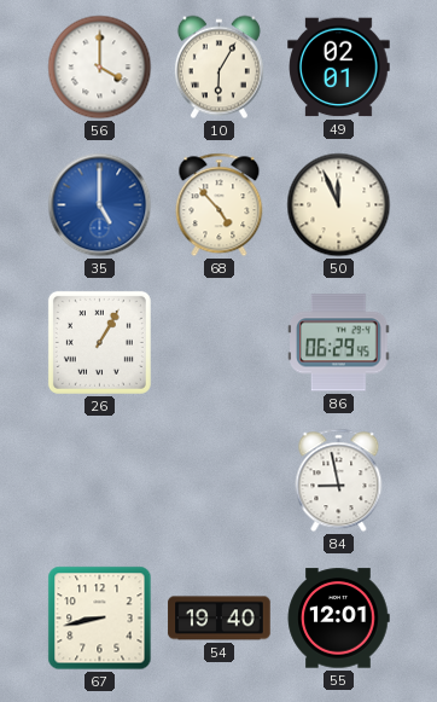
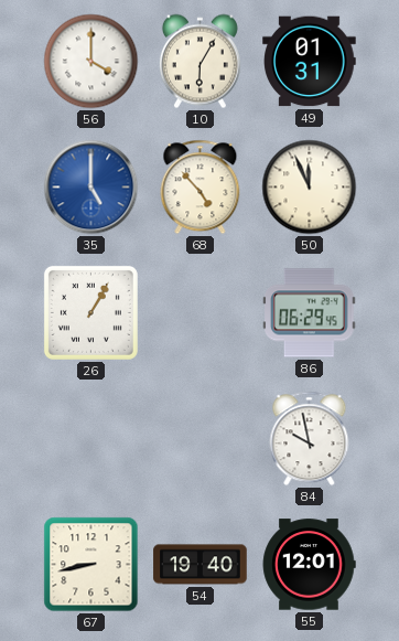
49: 02:01 -> 01:31
84: 8:58 -> 9:58
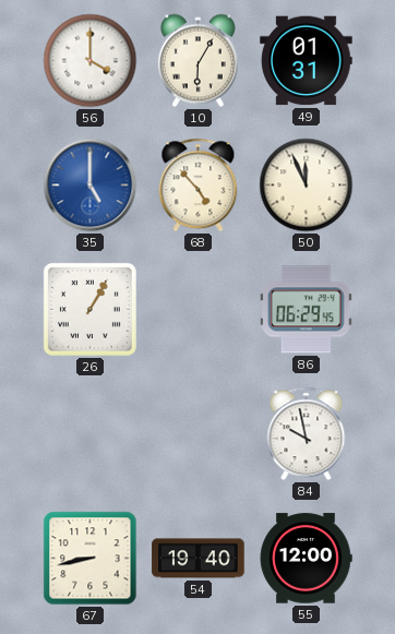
55: 12:01 -> 12:00
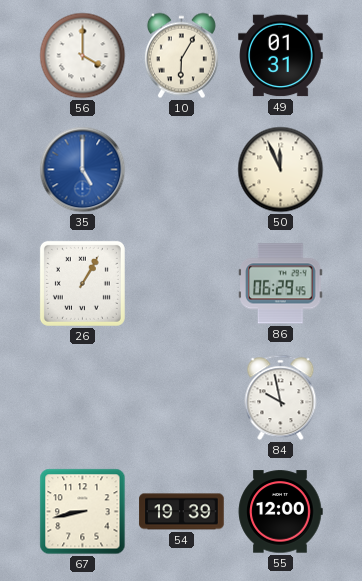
68: 4:53 -> none
54: 19:40 -> 19:39
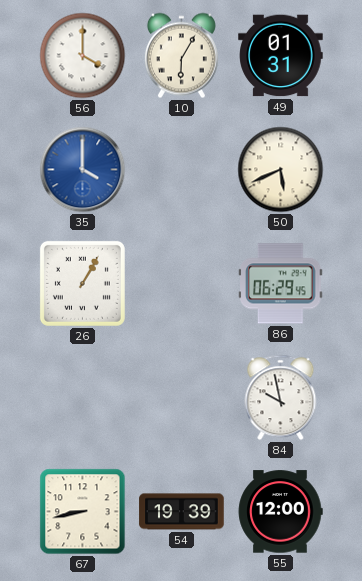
35: 5:00 -> 4:00
50: 11:56 -> 5:41
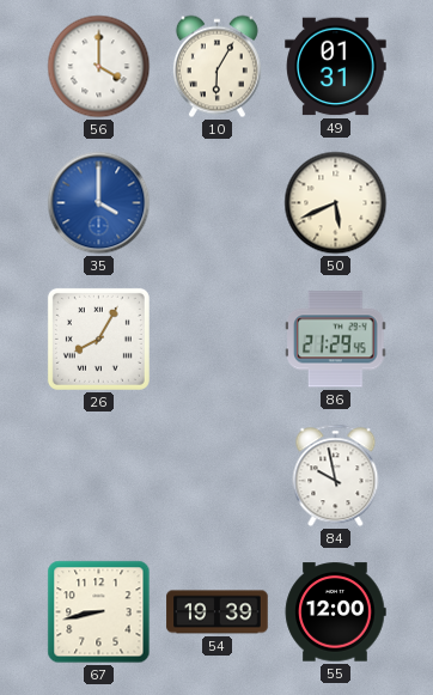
26: 1:05 -> 8:05
86: 06:29 -> 21:29
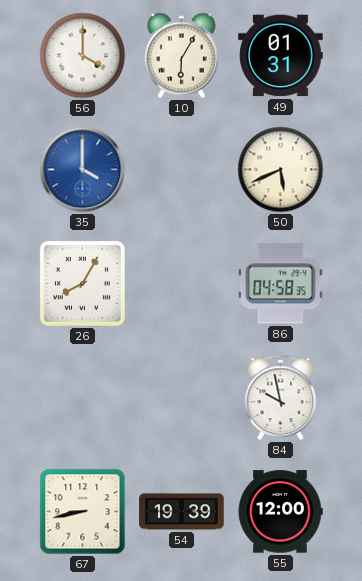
86: 21:29 -> 04:58
